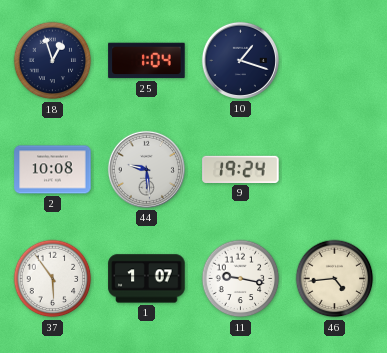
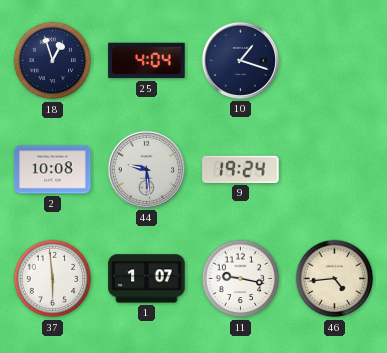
25: 1:04 -> 4:04
37: 5:54 -> 5:59
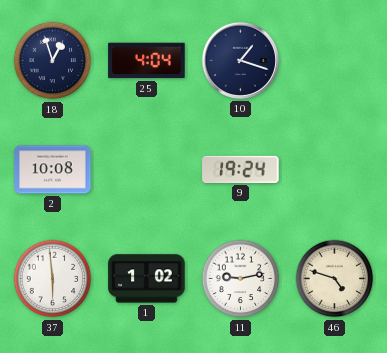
44: 9:29 -> none
1: 1:07 -> 1:02
11: 9:17 -> 9:13
46: 4:44 -> 4:48
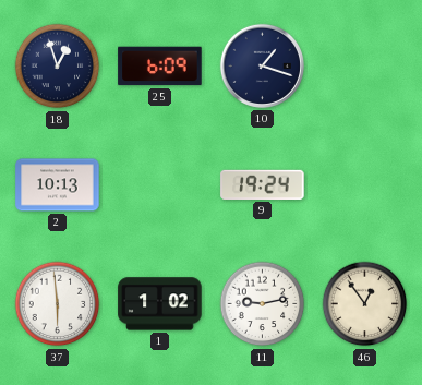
25: 4:04 -> 6:09
2: 10:08 -> 10:13
46: 4:48 -> 12:54
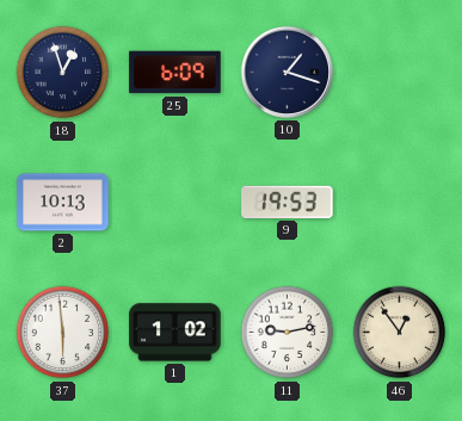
9: 19:24 -> 19:53
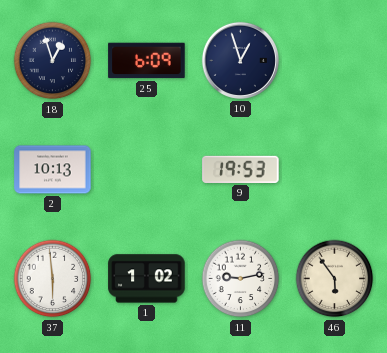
10: 1:18 -> 12:57
46: 12:54 -> 5:54
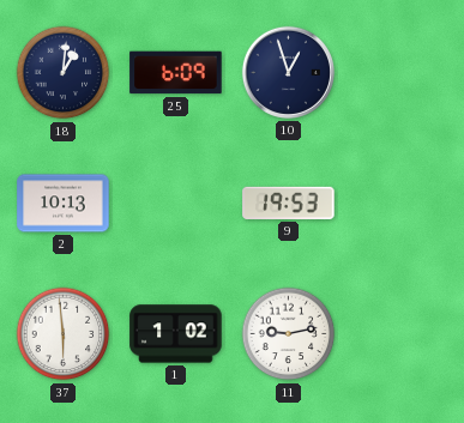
18: 12:57 -> 1:01
46: 5:54 -> none
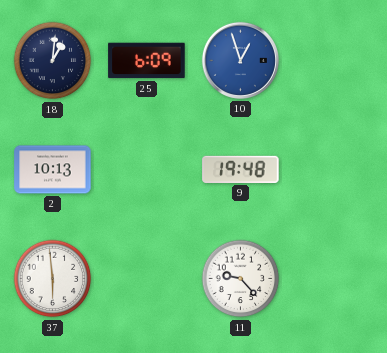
10 dial: navy -> blue
9: 19:53 -> 19:48
1: 1:02 -> none
11: 9:13 -> 9:23
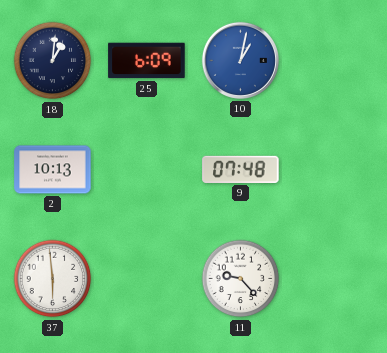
10: 12:57 -> 1:02
9: 19:48 -> 07:48
